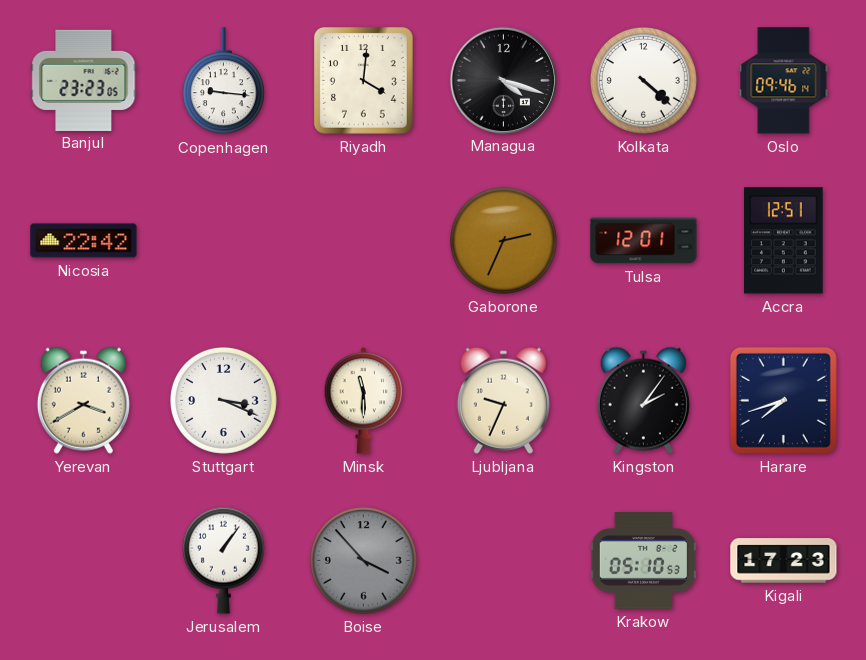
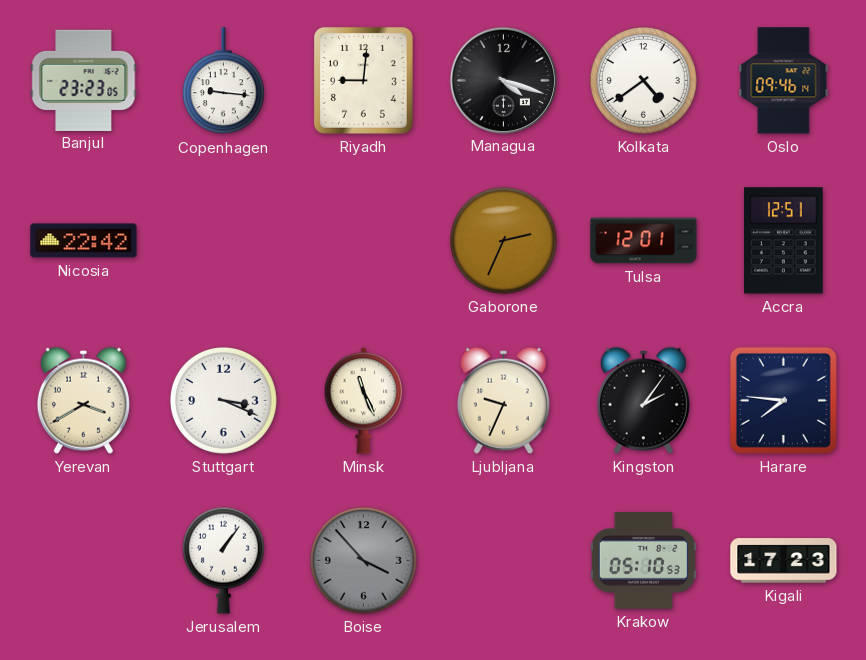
Riyadh: 4:01 -> 9:01
Kolkata: 4:22 -> 4:39
Minsk: 11:30 -> 11:26
Harare: 7:42 -> 7:46
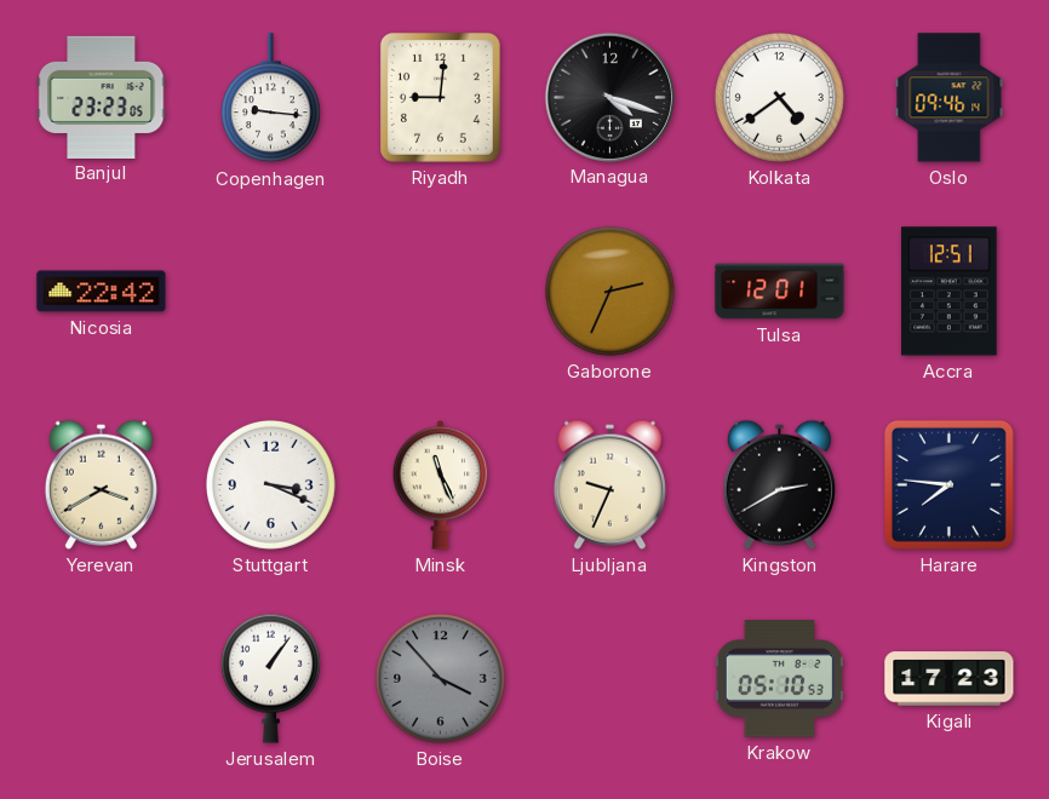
Kingston: 2:06 -> 2:40
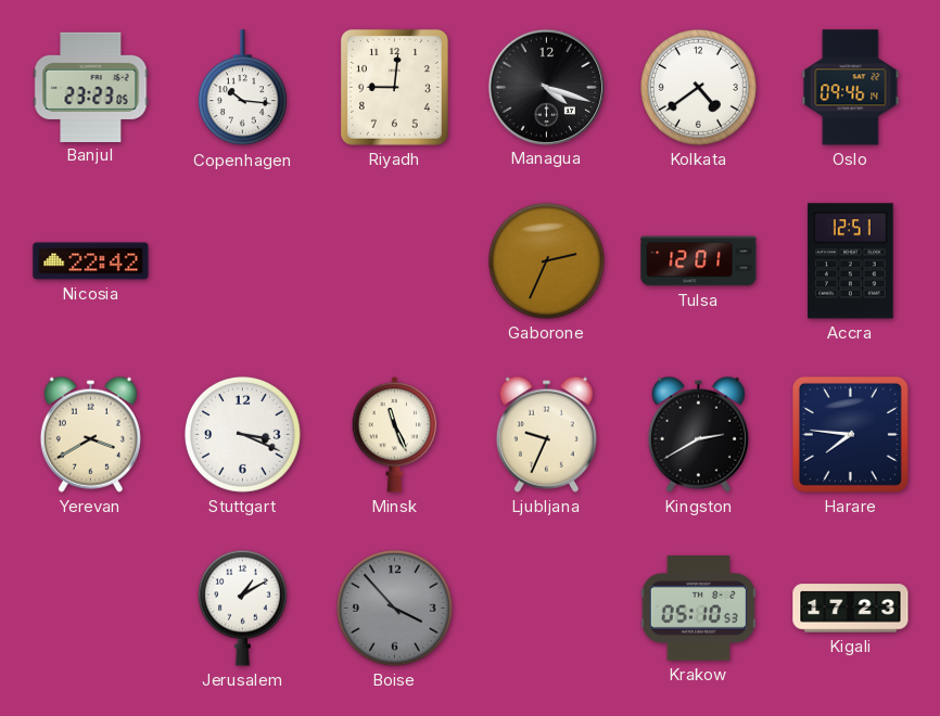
Copenhagen: 9:16 -> 10:16
Jerusalem: 1:06 -> 1:10
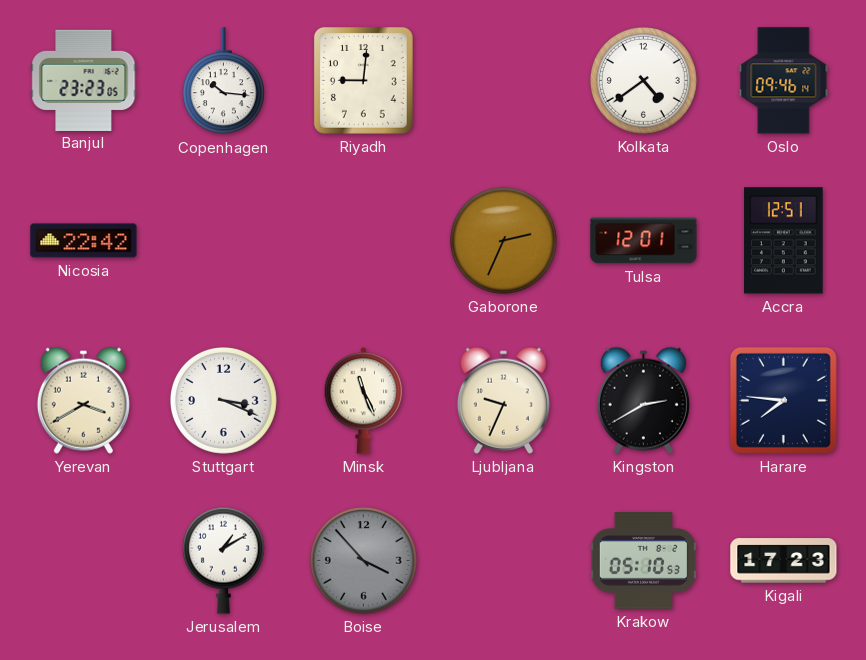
Managua: 4:18 -> none
